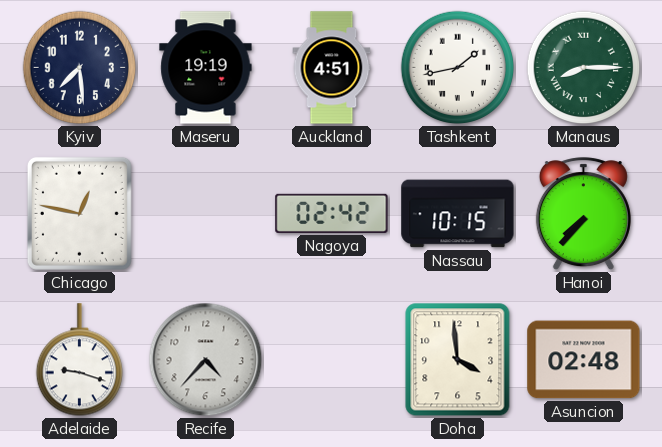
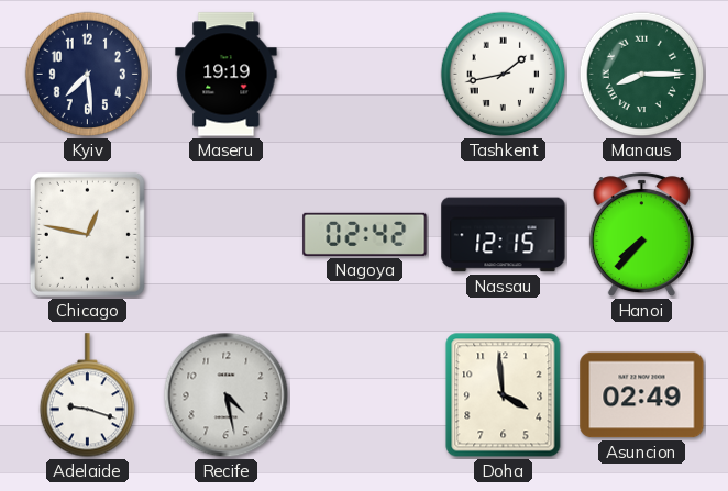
Auckland: 4:51 -> none
Nassau: 10:15 -> 12:15
Recife: 4:37 -> 4:28
Asuncion: 02:48 -> 02:49
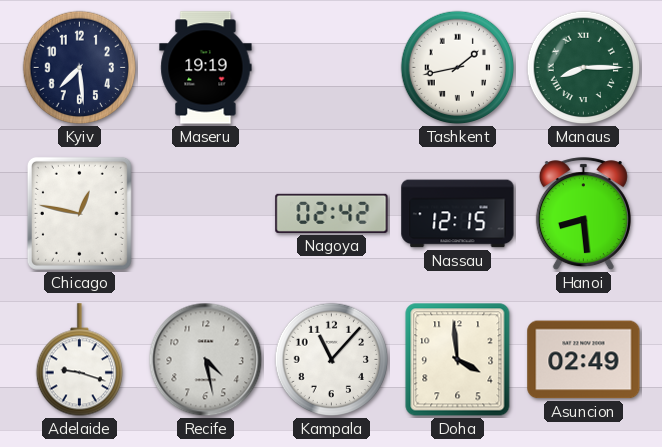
Hanoi: 7:37 -> 8:29
Kampala: none -> 11:07
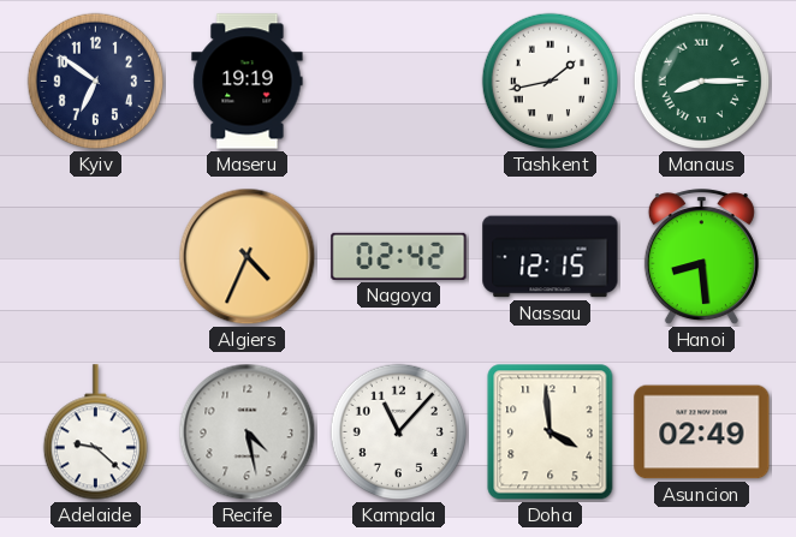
Kyiv: 7:29 -> 6:51
Chicago: 12:47 -> none
Algiers: none -> 4:34
Adelaide: 9:18 -> 9:22
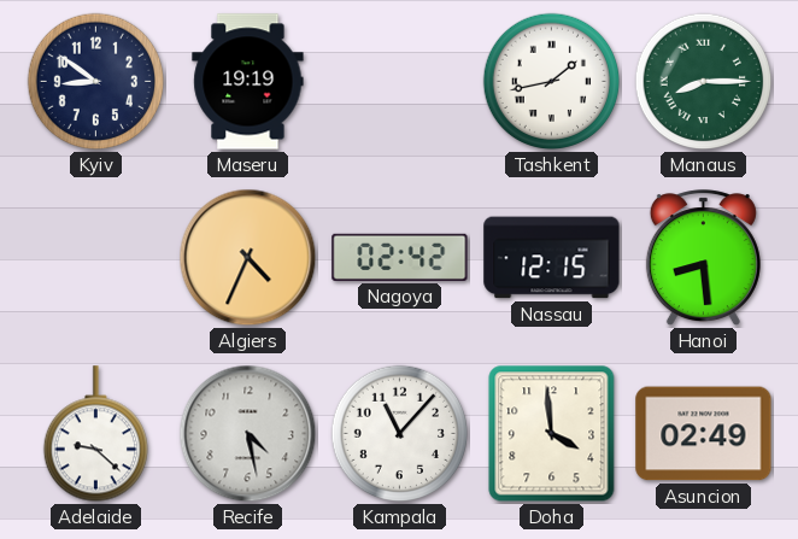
Kyiv: 6:51 -> 8:51
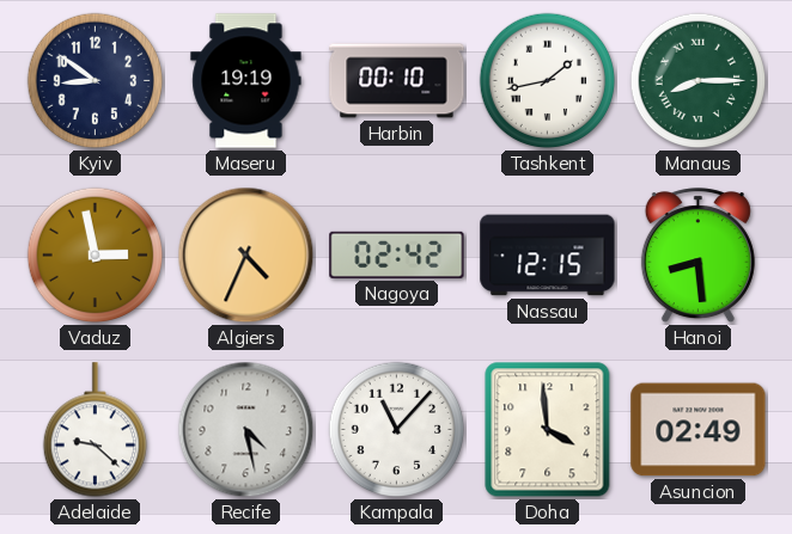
Harbin: none -> 00:10
Vaduz: none -> 2:58
